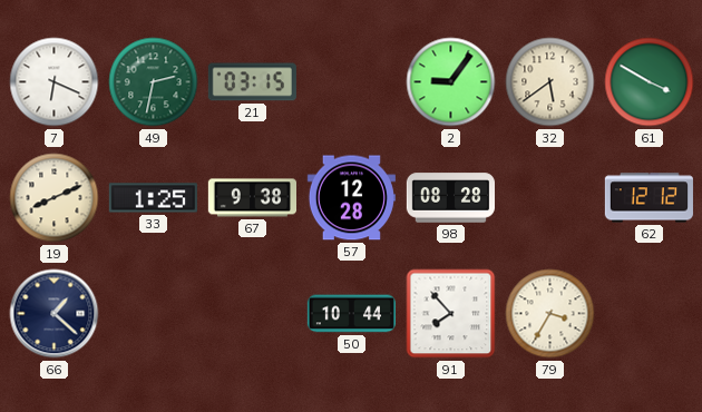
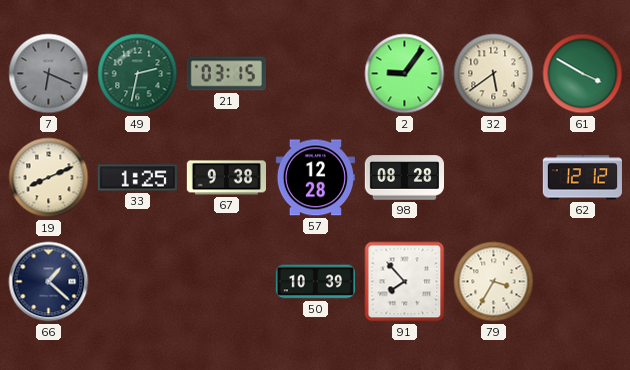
7 dial: white -> grey
50: 10:44 -> 10:39
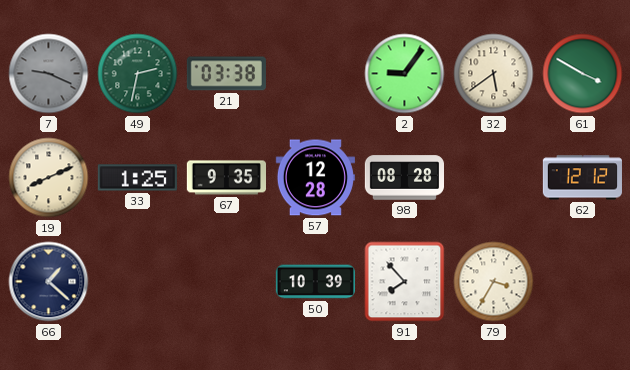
7: 6:19 -> 9:19
21: 03:15 -> 03:38
67: 9:38 -> 9:35
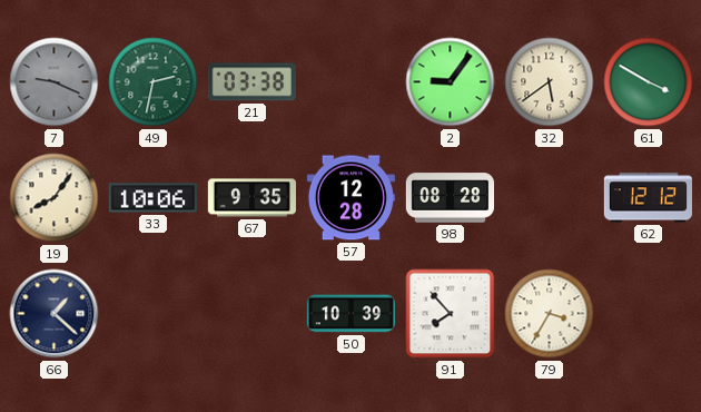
19: 8:11 -> 8:06
33: 1:25 -> 10:06
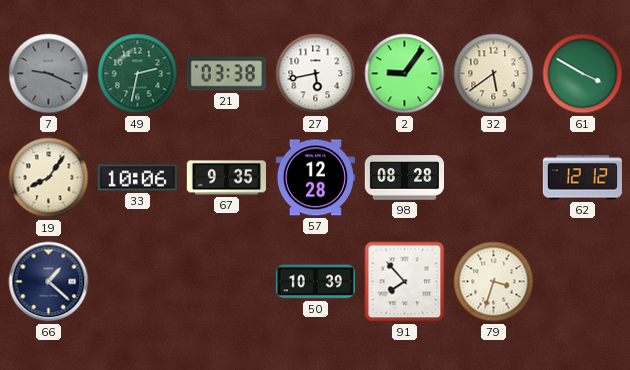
27: none -> 5:43
79: 3:35 -> 3:33
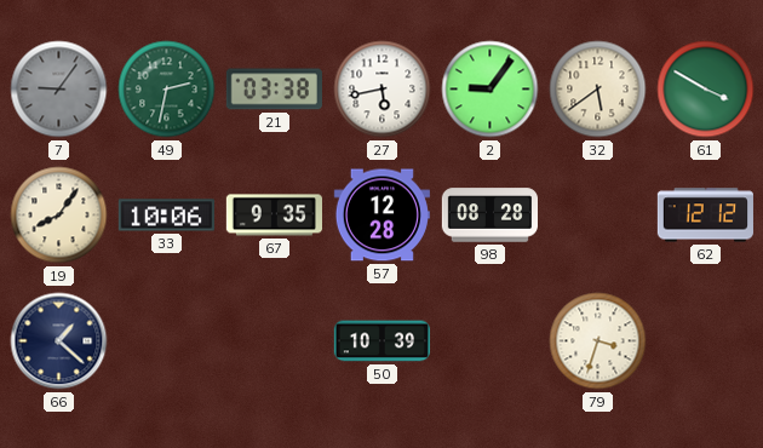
7: 9:19 -> 9:06
91: 7:53 -> none
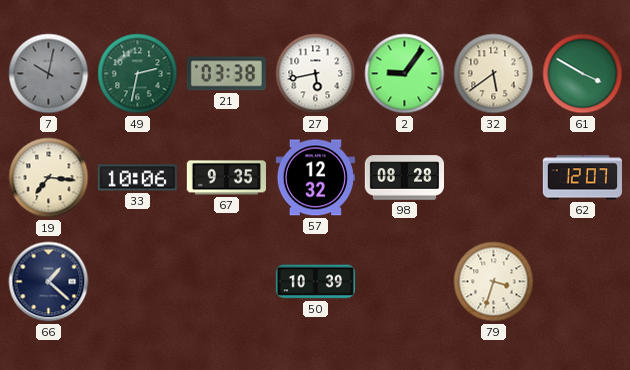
7: 9:06 -> 10:02
19: 8:06 -> 7:16
57: 12:28 -> 12:32
62: 12:12 -> 12:07
